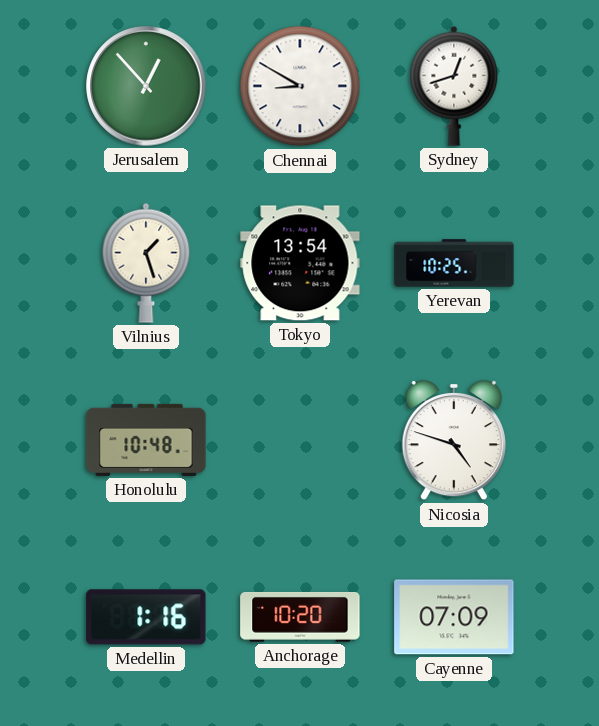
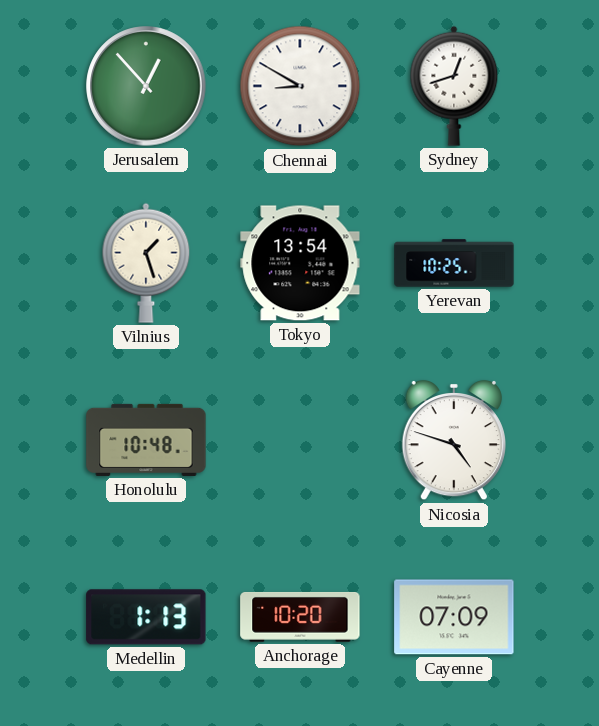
Medellin: 1:16 -> 1:13
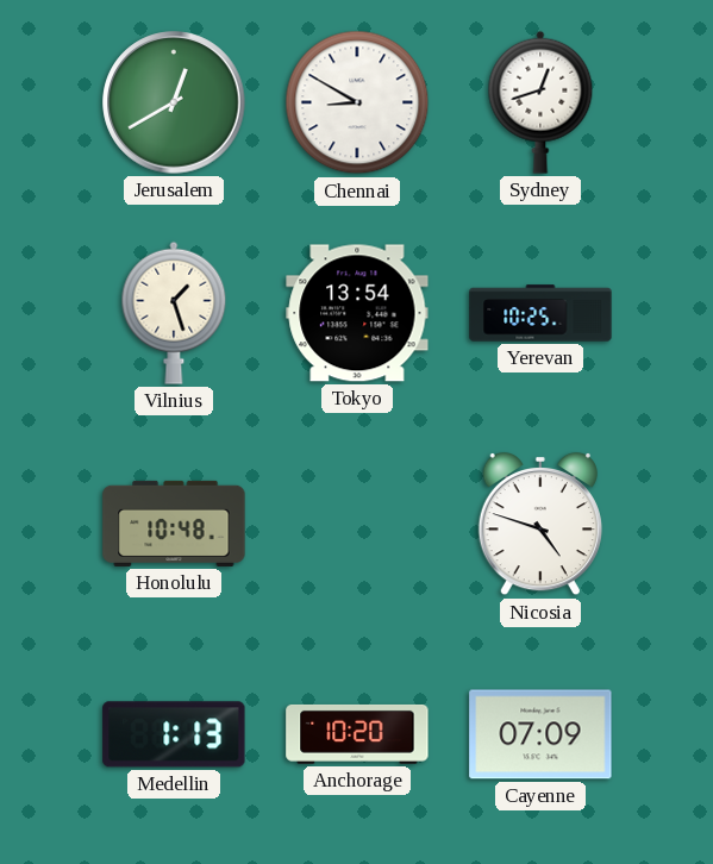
Jerusalem: 12:53 -> 12:40
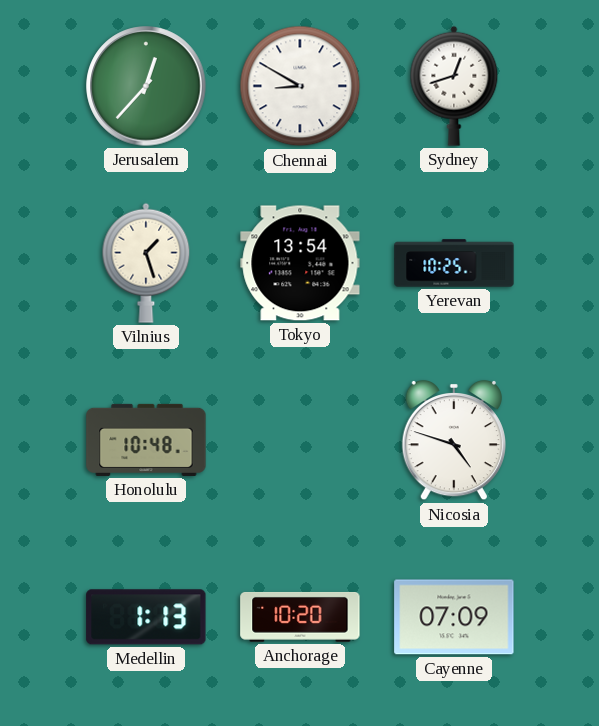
Jerusalem: 12:40 -> 12:37
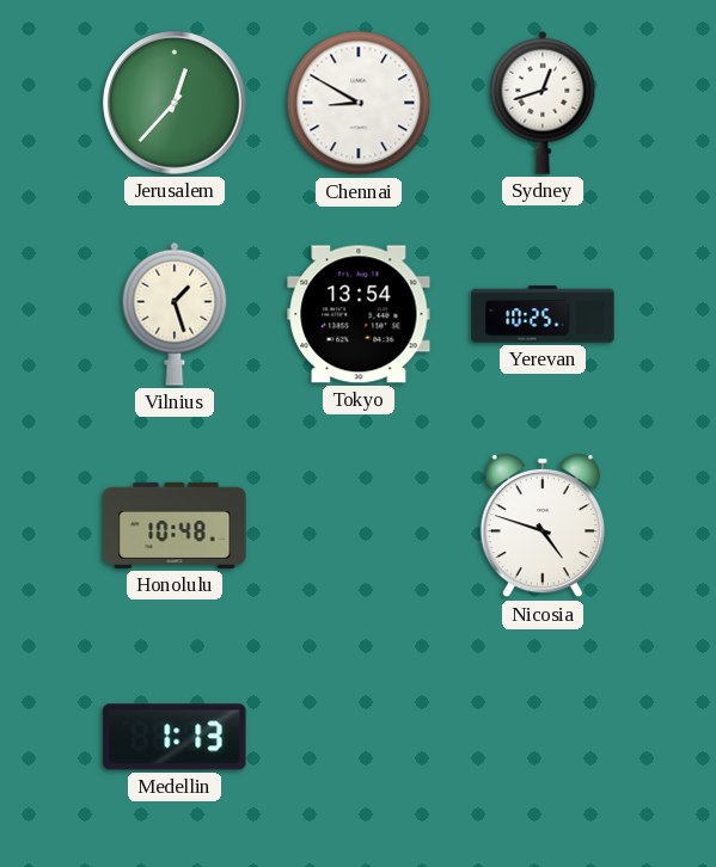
Anchorage: 10:20 -> none
Cayenne: 07:09 -> none
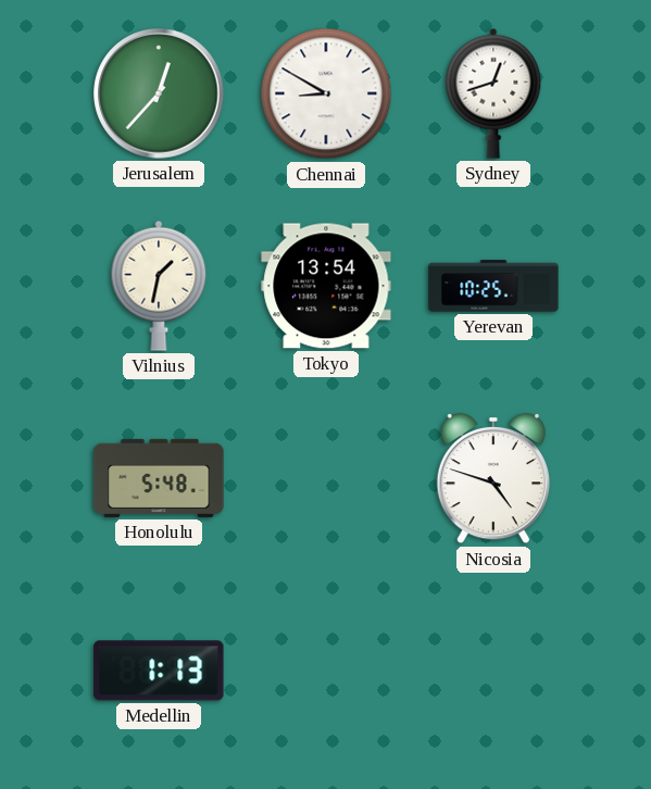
Vilnius: 1:27 -> 1:32
Honolulu: 10:48 -> 5:48
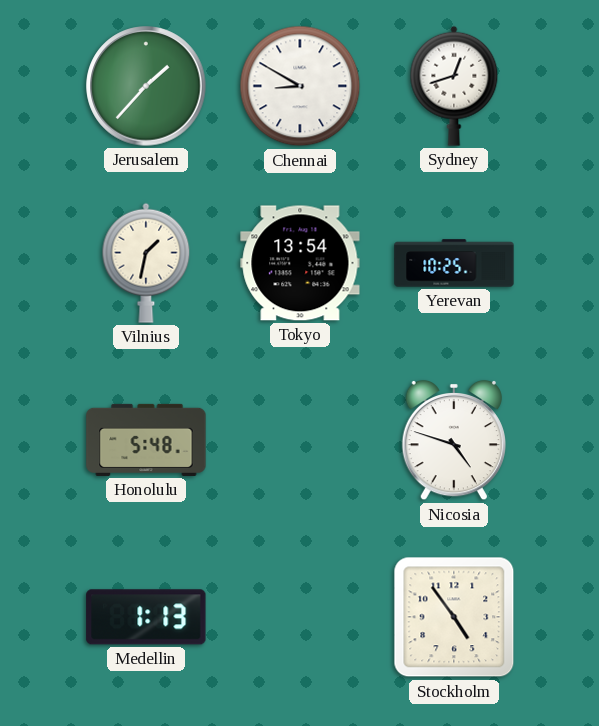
Jerusalem: 12:37 -> 1:37
Stockholm: none -> 4:54
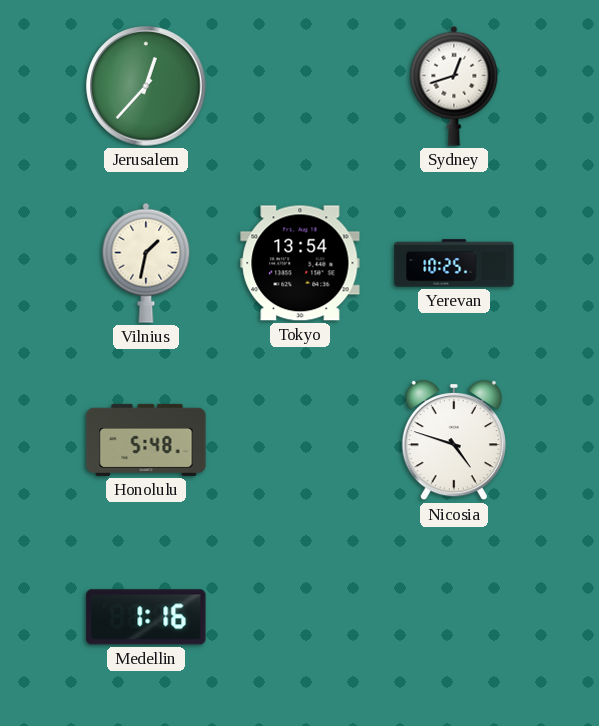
Jerusalem: 1:37 -> 12:37
Chennai: 8:50 -> none
Medellin: 1:13 -> 1:16
Stockholm: 4:54 -> none
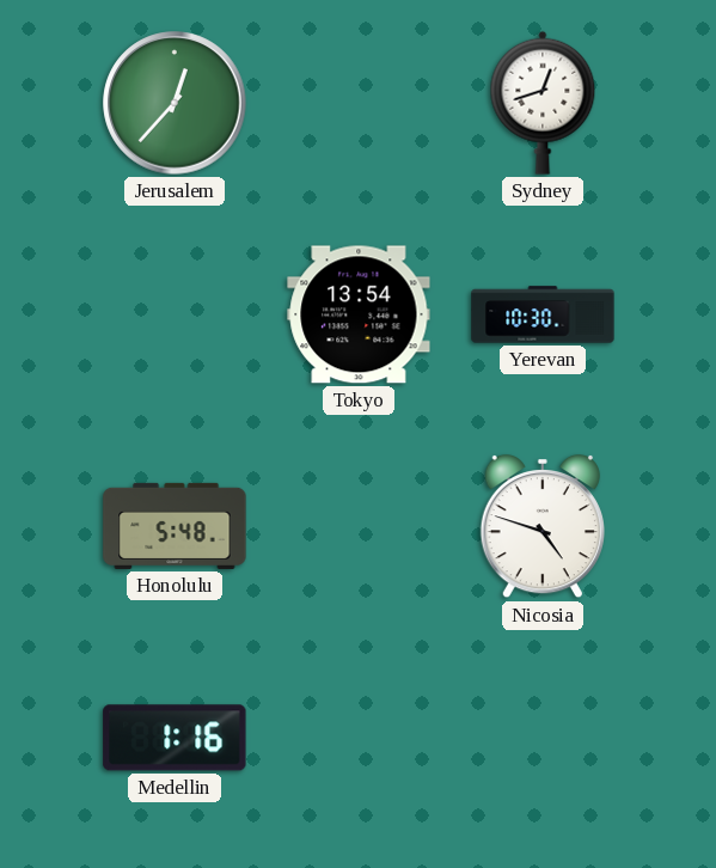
Vilnius: 1:32 -> none
Yerevan: 10:25 -> 10:30
